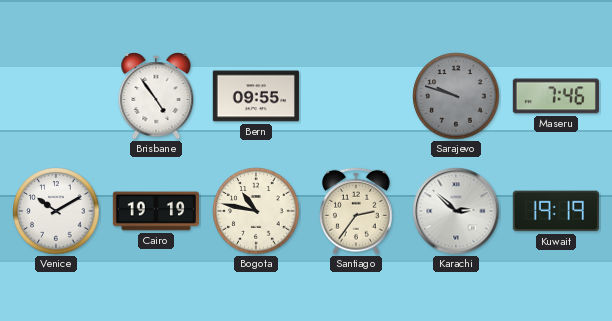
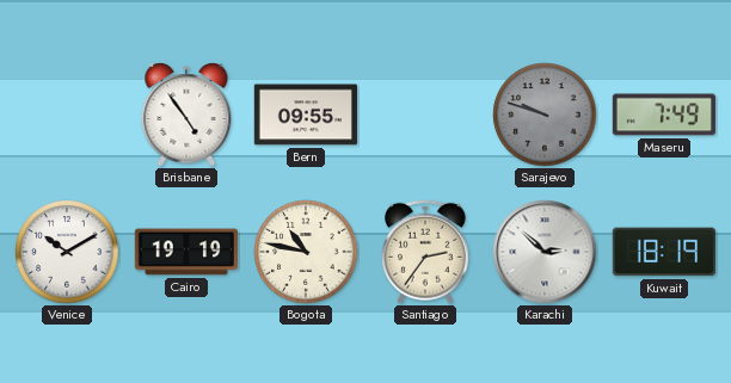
Maseru: 7:46 -> 7:49
Kuwait: 19:19 -> 18:19
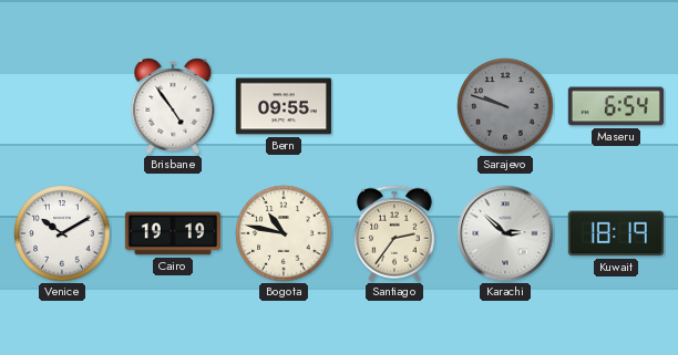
Maseru: 7:49 -> 6:54
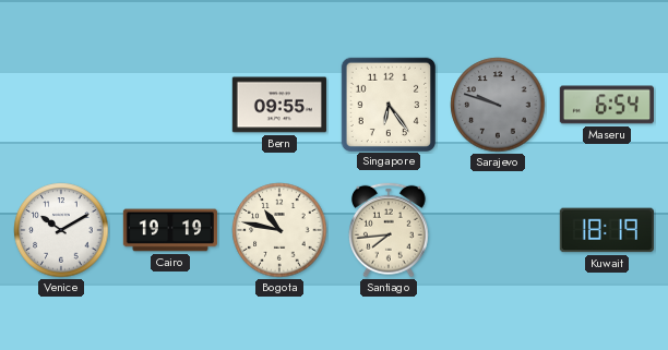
Brisbane: 4:54 -> none
Singapore: none -> 6:24
Santiago: 2:36 -> 7:44
Karachi: 2:52 -> none
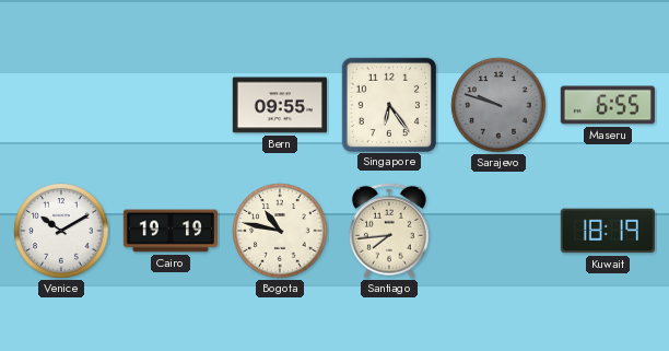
Maseru: 6:54 -> 6:55
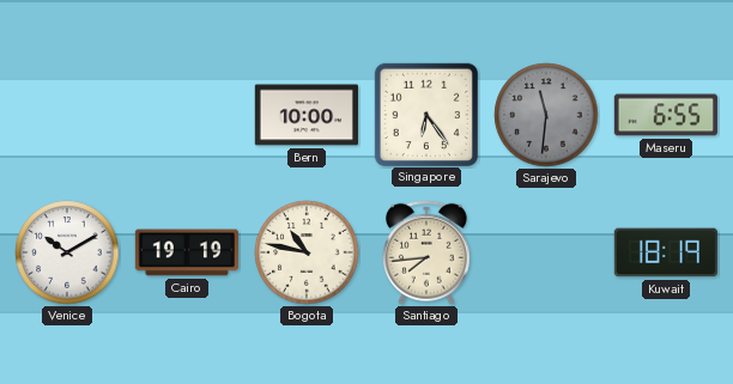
Bern: 09:55 -> 10:00
Sarajevo: 9:48 -> 11:31
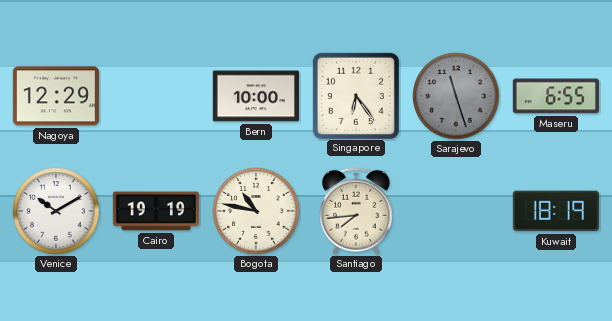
Nagoya: none -> 12:29
Sarajevo: 11:31 -> 11:27
